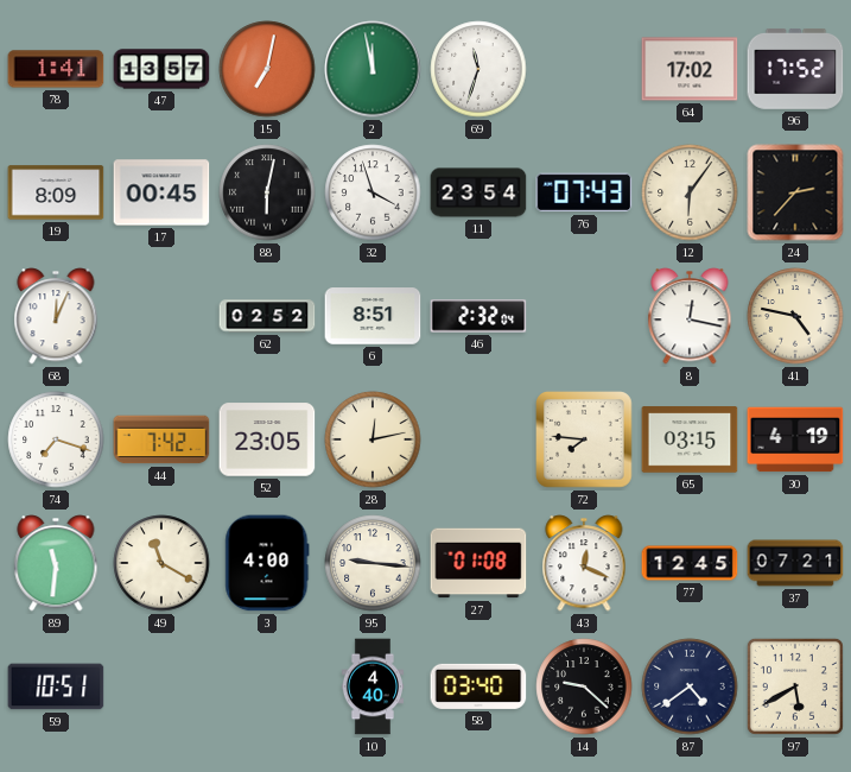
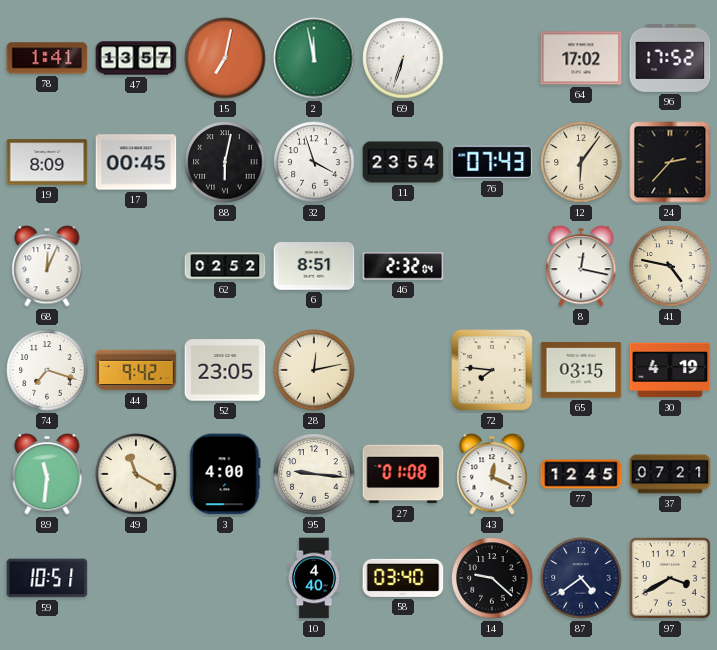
69: 11:33 -> 6:33
44: 7:42 -> 9:42
97: 5:40 -> 3:40
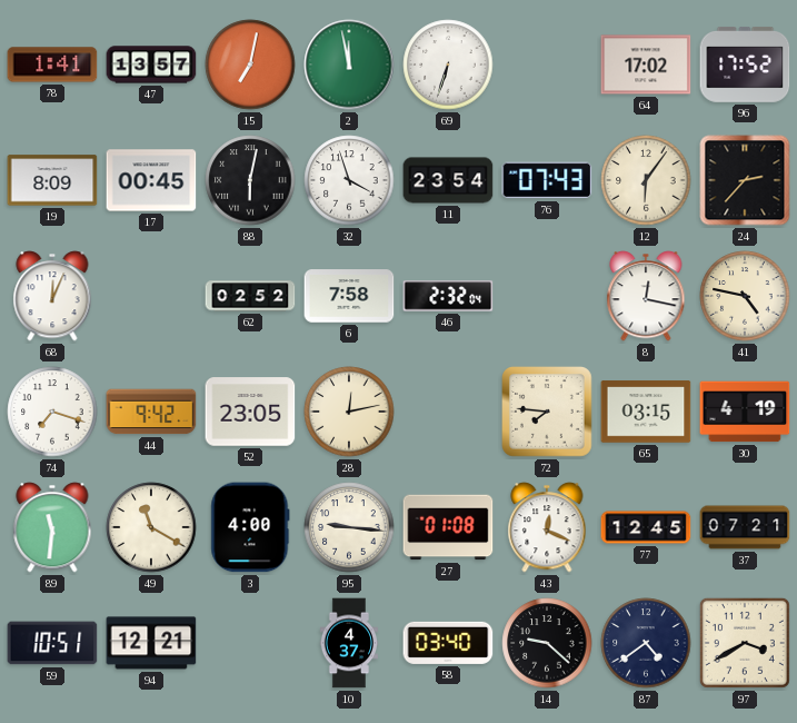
6: 8:51 -> 7:58
94: none -> 12:21
10: 4:40 -> 4:37
